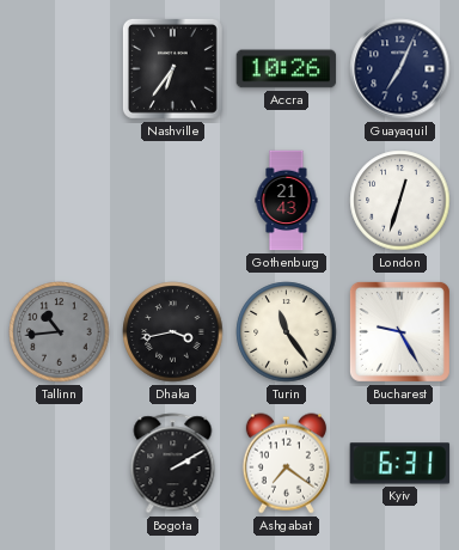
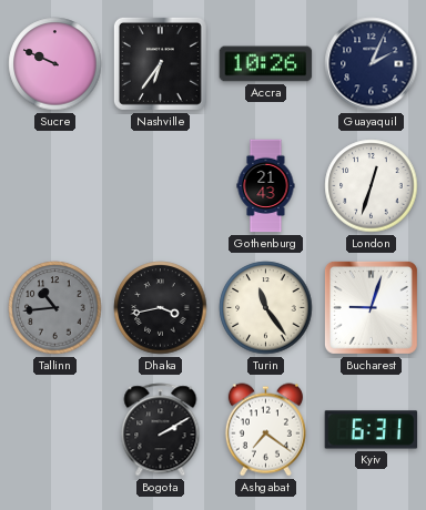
Sucre: none -> 9:49
Guayaquil: 7:04 -> 2:04
Bucharest: 9:25 -> 9:03
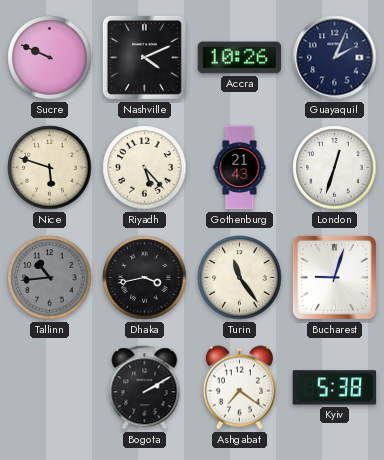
Nashville: 6:36 -> 4:11
Nice: none -> 5:48
Riyadh: none -> 5:23
Kyiv: 6:31 -> 5:38
